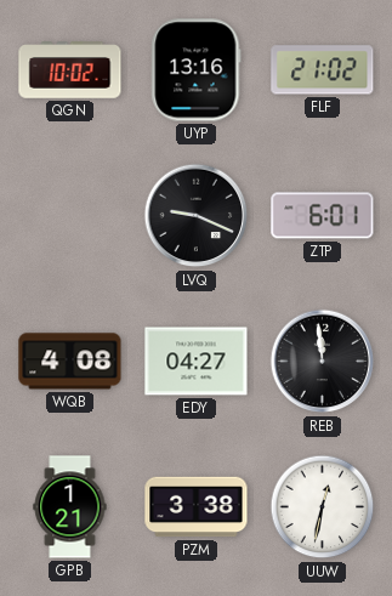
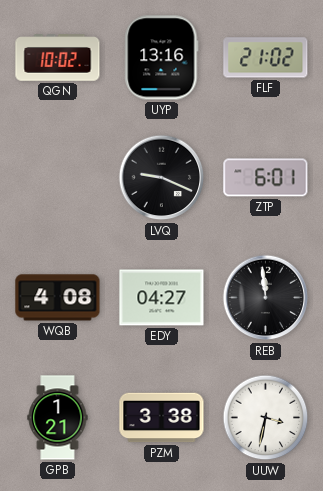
UUW: 12:32 -> 3:32
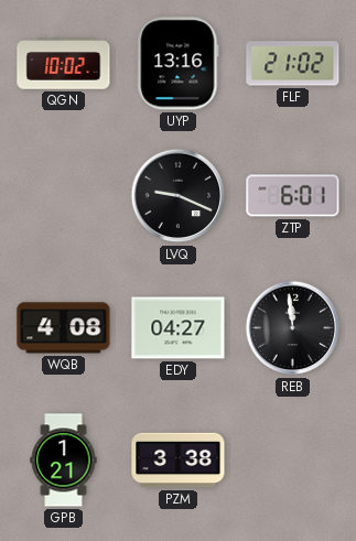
UUW: 3:32 -> none
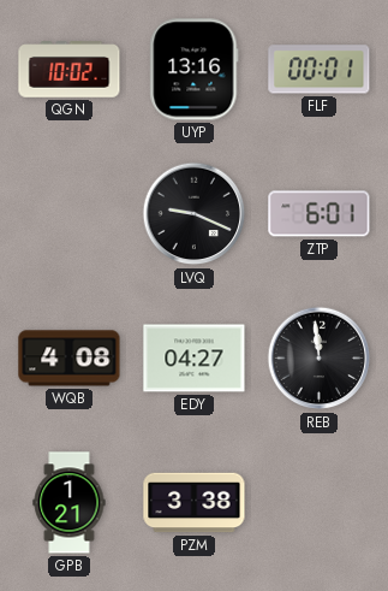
FLF: 21:02 -> 00:01
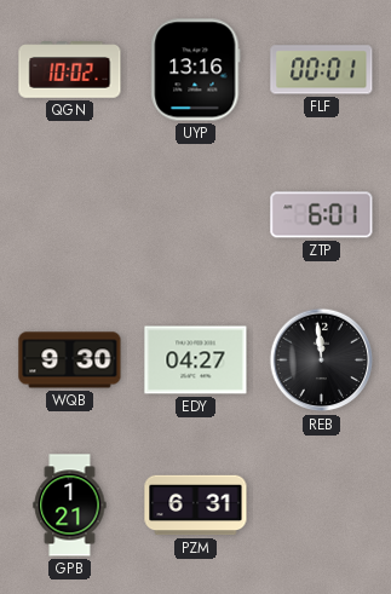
LVQ: 9:19 -> none
WQB: 4:08 -> 9:30
PZM: 3:38 -> 6:31
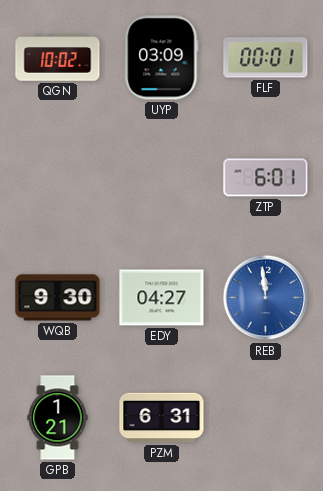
UYP: 13:16 -> 03:09
REB dial: black -> blue
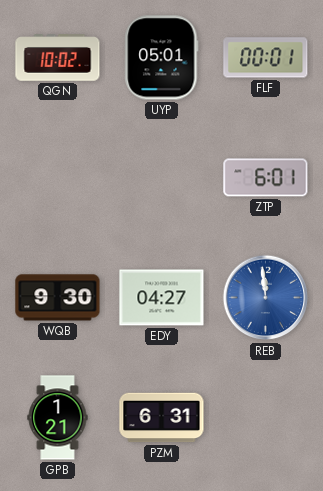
UYP: 03:09 -> 05:01
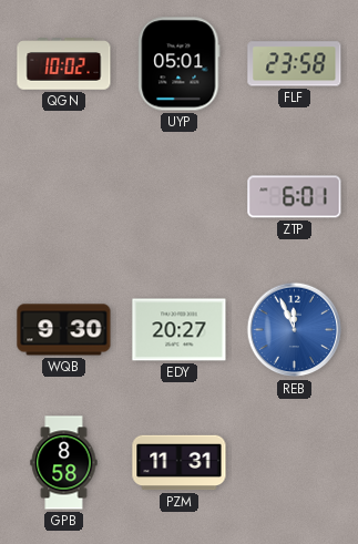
FLF: 00:01 -> 23:58
EDY: 04:27 -> 20:27
REB: 11:59 -> 11:56
GPB: 1:21 -> 8:58
PZM: 6:31 -> 11:31
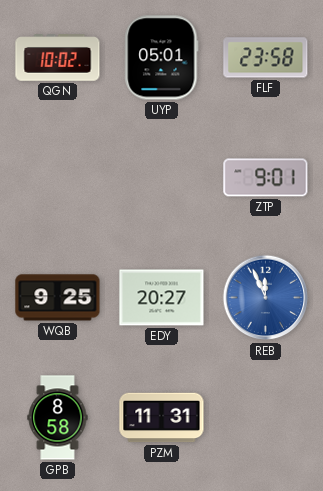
ZTP: 6:01 -> 9:01
WQB: 9:30 -> 9:25
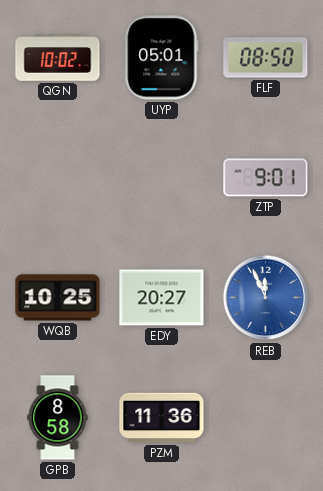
FLF: 23:58 -> 08:50
WQB: 9:25 -> 10:25
PZM: 11:31 -> 11:36
